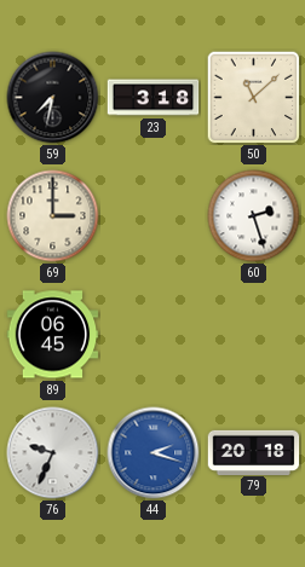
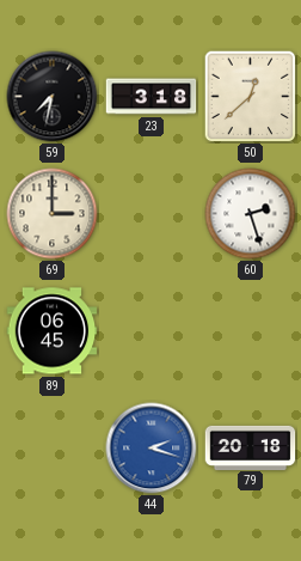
50: 11:08 -> 12:38
76: 9:34 -> none
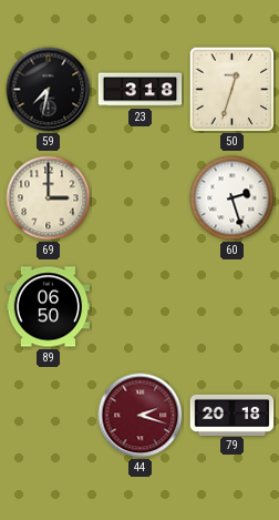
50: 12:38 -> 12:33
89: 06:45 -> 06:50
44 dial: blue -> burgundy
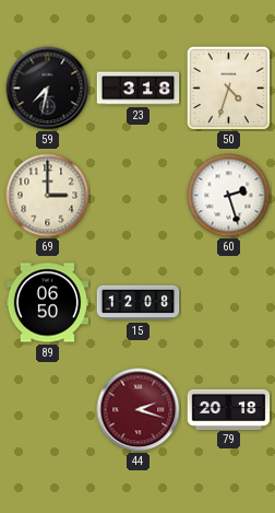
50: 12:33 -> 4:33
15: none -> 12:08
